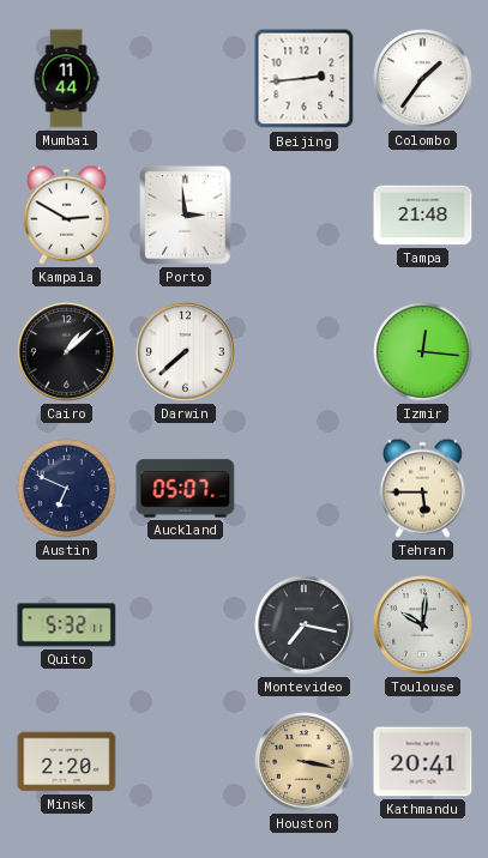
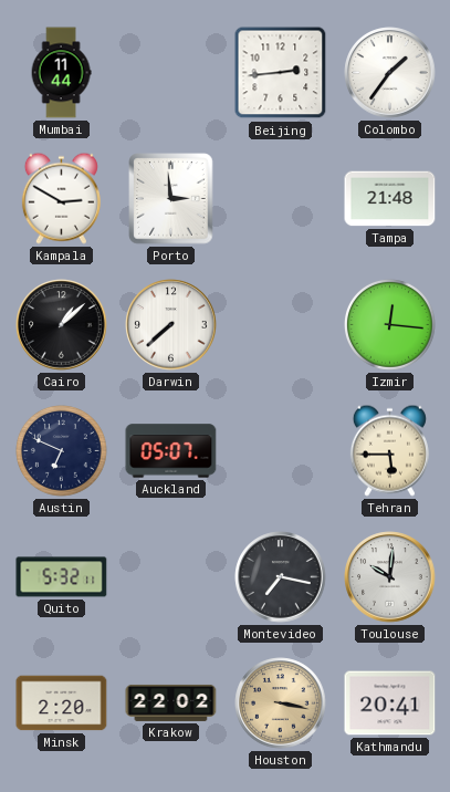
Krakow: none -> 22:02
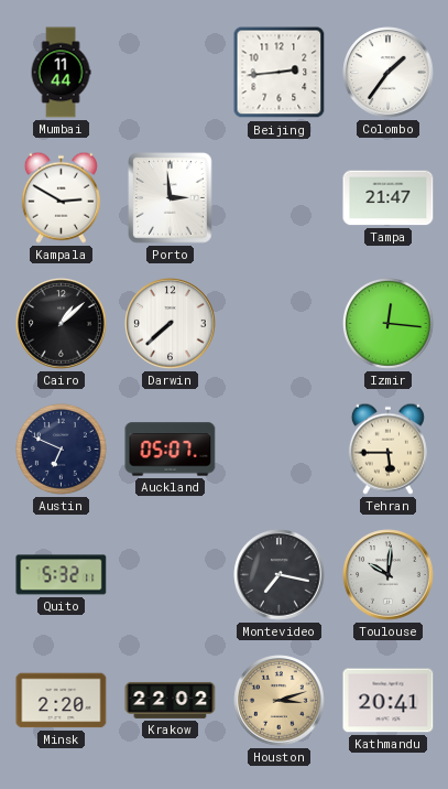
Tampa: 21:48 -> 21:47
Houston: 3:17 -> 3:12
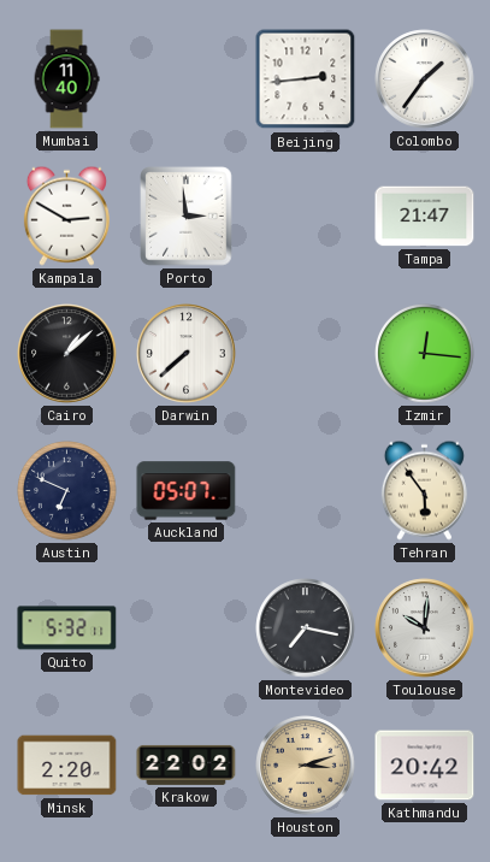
Mumbai: 11:44 -> 11:40
Tehran: 5:45 -> 5:54
Kathmandu: 20:41 -> 20:42
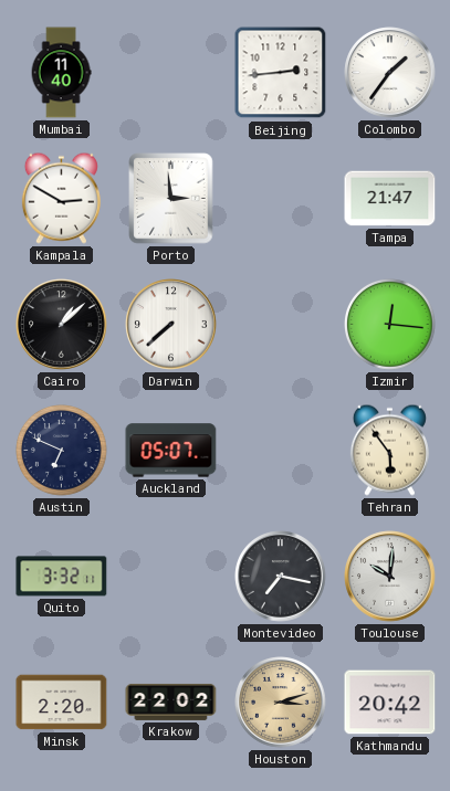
Quito: 5:32 -> 3:32
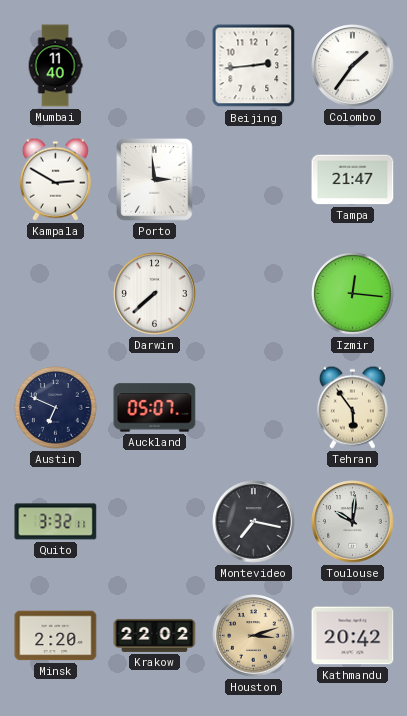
Cairo: 1:08 -> none
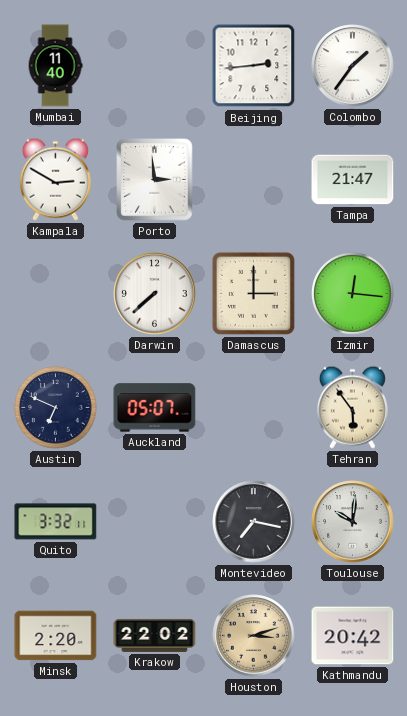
Damascus: none -> 3:00
